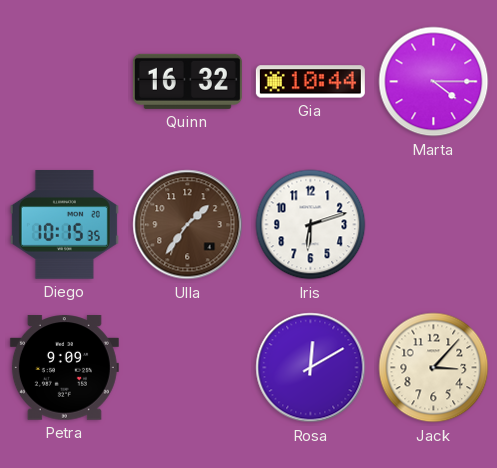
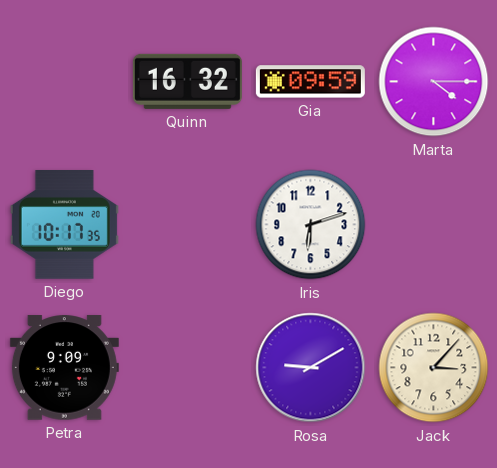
Gia: 10:44 -> 09:59
Diego: 10:15 -> 10:17
Ulla: 1:36 -> none
Rosa: 12:10 -> 9:10
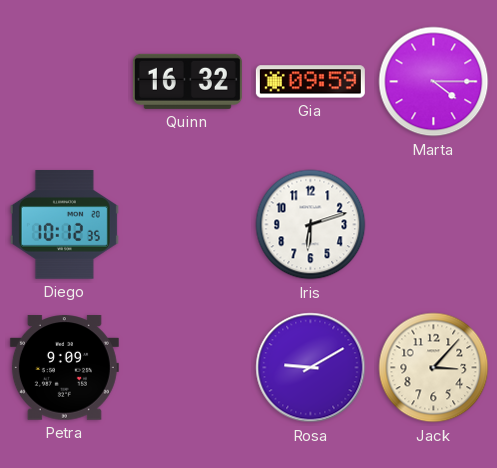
Diego: 10:17 -> 10:12
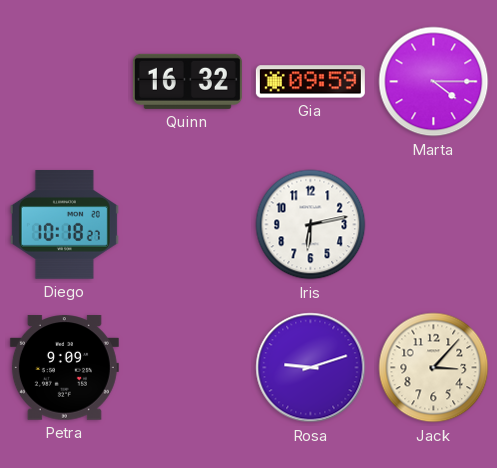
Diego: 10:12 -> 10:18
Iris: 6:12 -> 6:13
Rosa: 9:10 -> 9:12
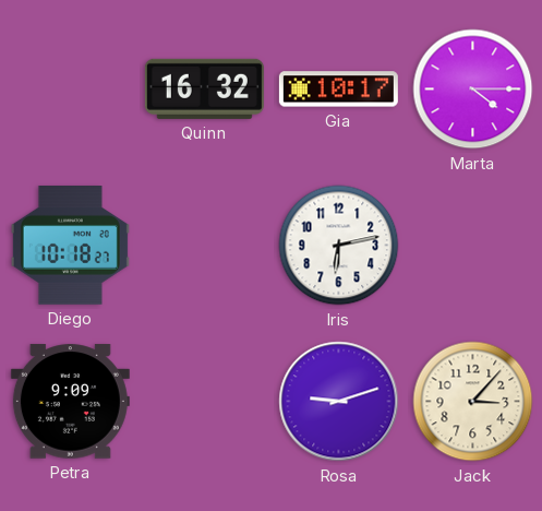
Gia: 09:59 -> 10:17
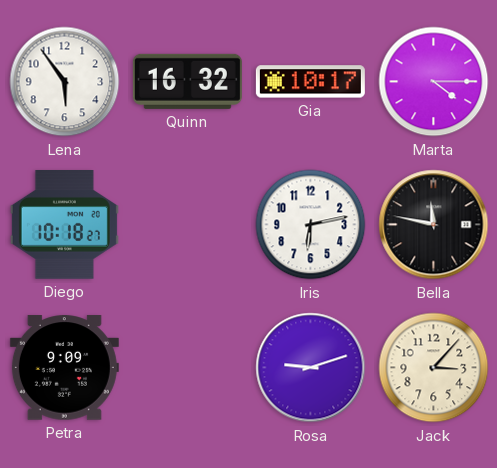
Lena: none -> 5:54
Bella: none -> 11:47
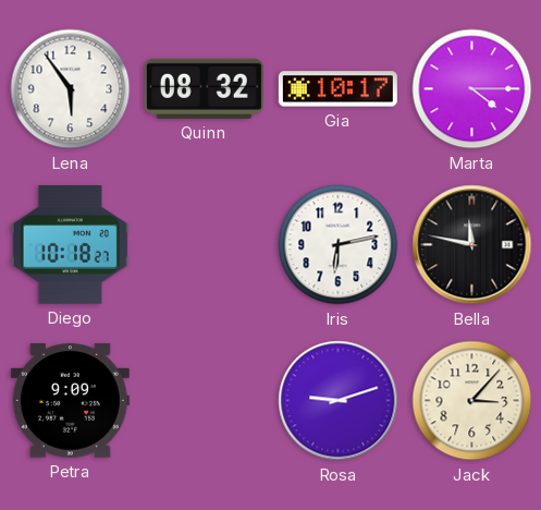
Quinn: 16:32 -> 08:32
